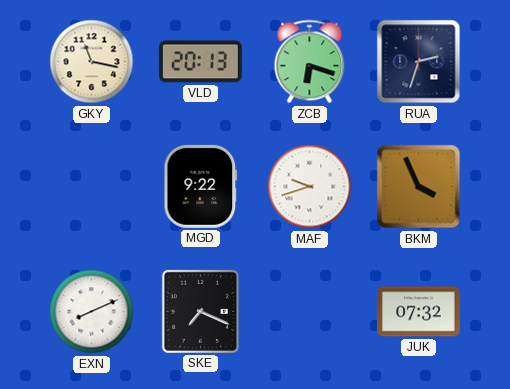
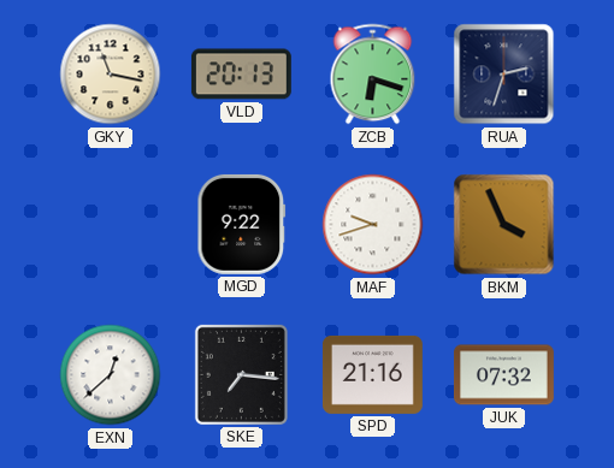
EXN: 8:11 -> 12:38
SKE: 7:19 -> 7:16
SPD: none -> 21:16
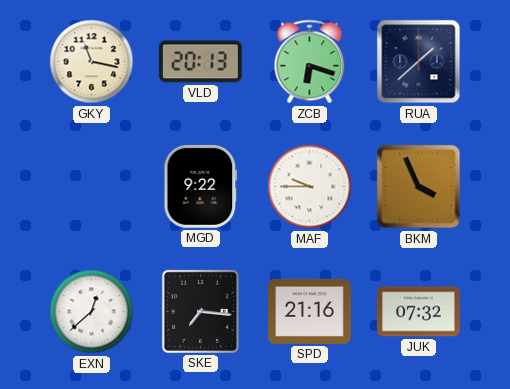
RUA: 2:33 -> 1:38
MAF: 9:42 -> 9:45
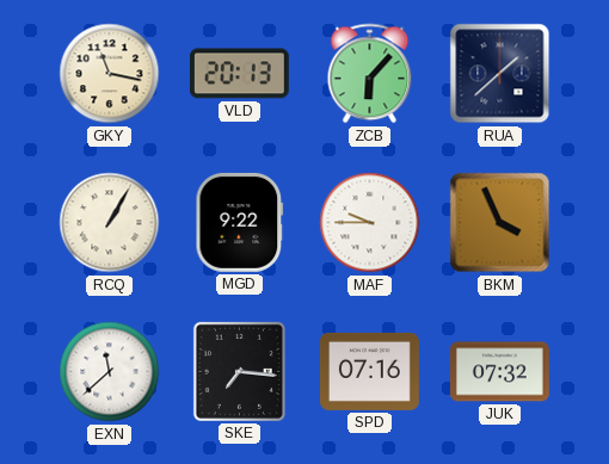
ZCB: 6:18 -> 6:07
RCQ: none -> 1:05
EXN: 12:38 -> 11:38
SPD: 21:16 -> 07:16
